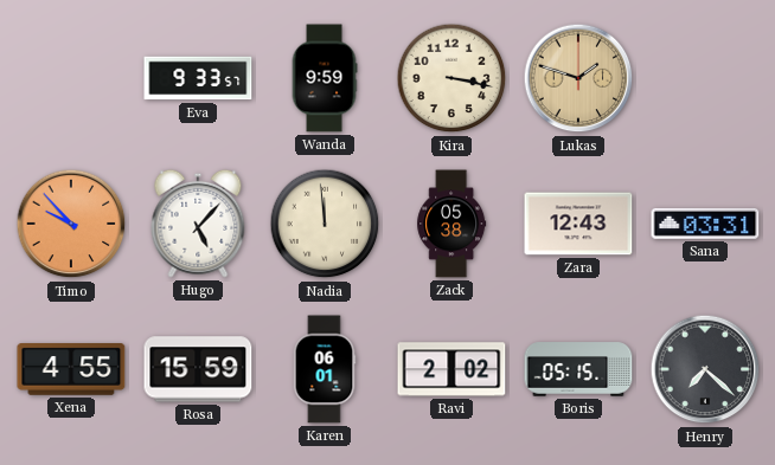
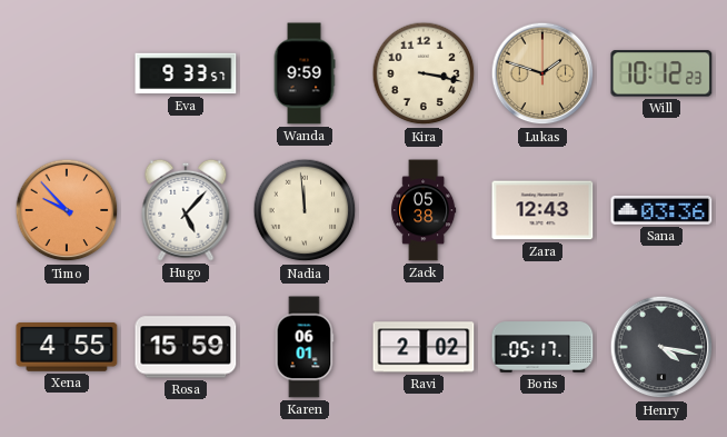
Will: none -> 10:12
Sana: 03:31 -> 03:36
Boris: 05:15 -> 05:17
Henry: 7:22 -> 4:17
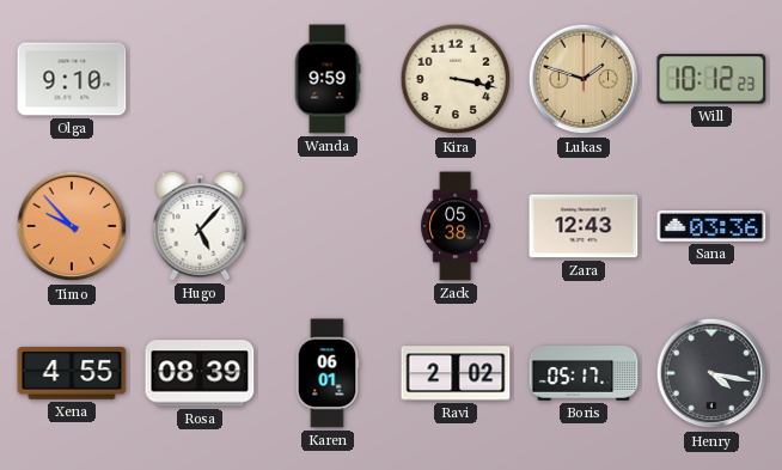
Olga: none -> 9:10
Eva: 9:33 -> none
Nadia: 11:59 -> none
Rosa: 15:59 -> 08:39
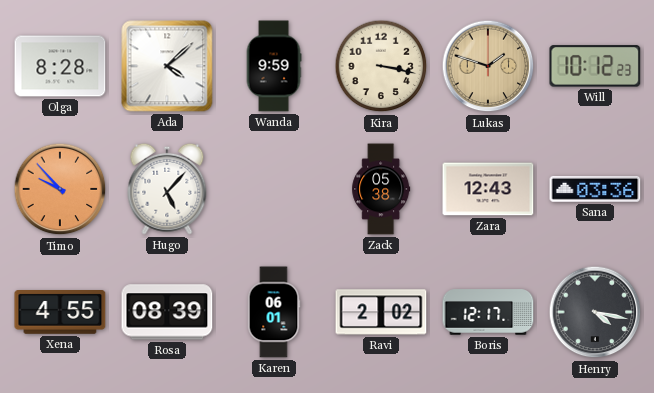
Olga: 9:10 -> 8:28
Ada: none -> 4:08
Boris: 05:17 -> 12:17
